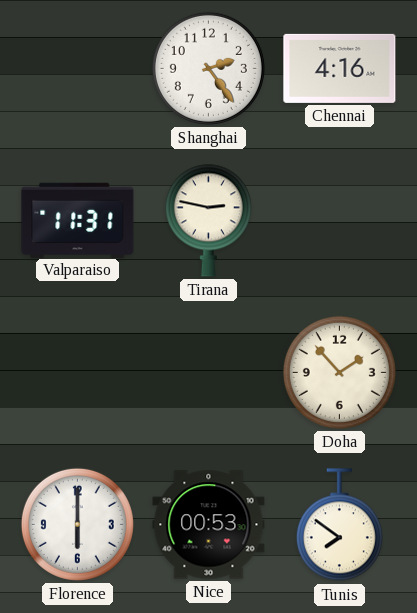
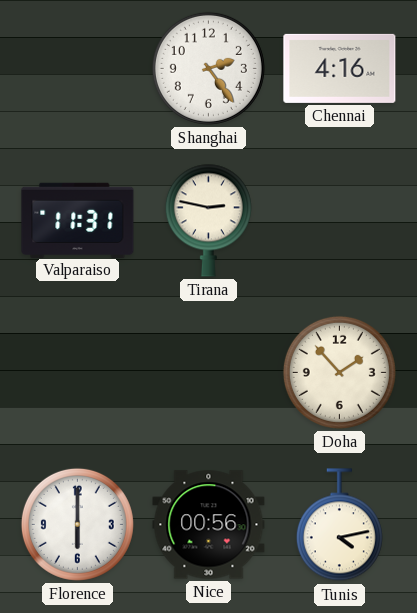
Nice: 00:53 -> 00:56
Tunis: 7:51 -> 4:13
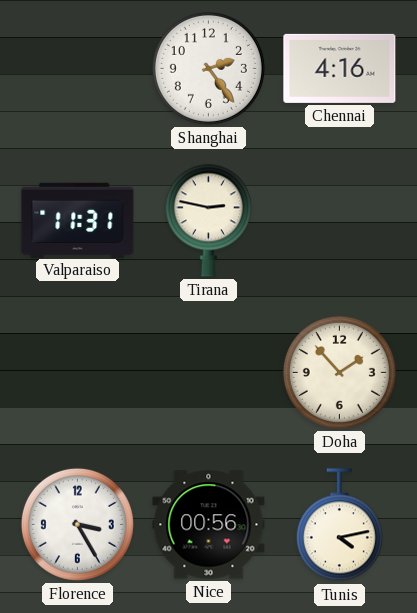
Florence: 6:00 -> 3:25
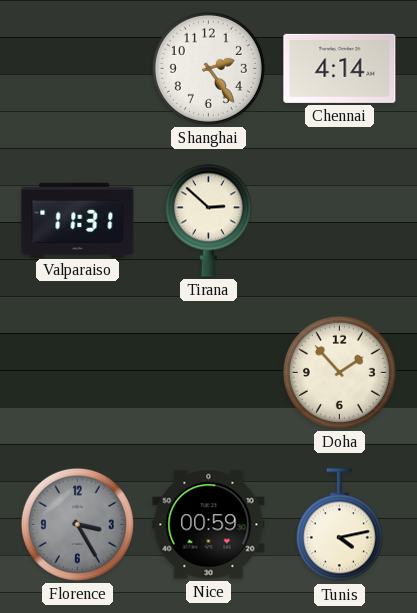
Chennai: 4:16 -> 4:14
Tirana: 2:47 -> 2:52
Florence dial: white -> grey
Nice: 00:56 -> 00:59
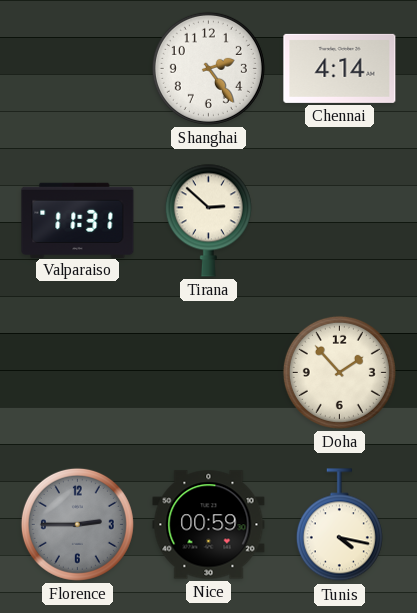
Florence: 3:25 -> 2:45
Tunis: 4:13 -> 4:17
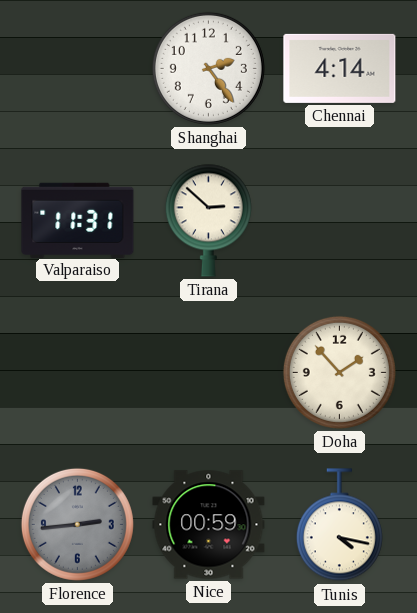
Florence: 2:45 -> 2:44
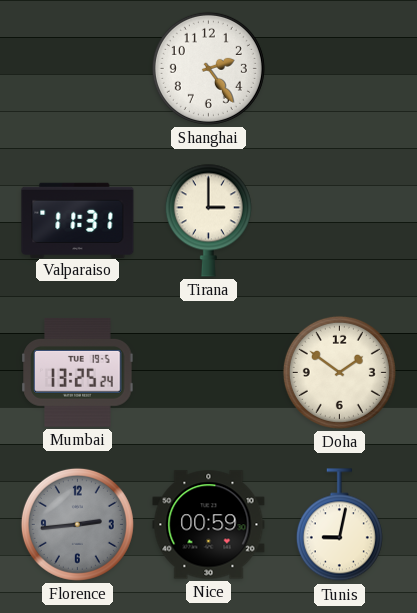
Chennai: 4:14 -> none
Tirana: 2:52 -> 3:00
Mumbai: none -> 13:25
Doha: 1:53 -> 1:51
Tunis: 4:17 -> 9:02
